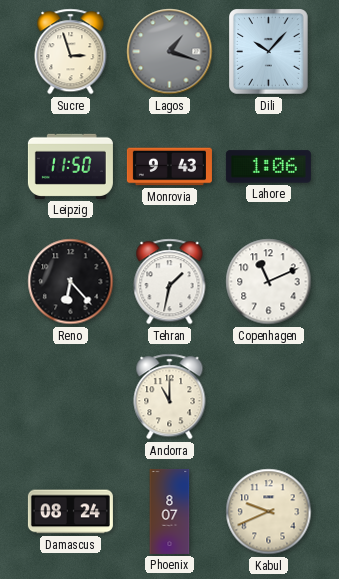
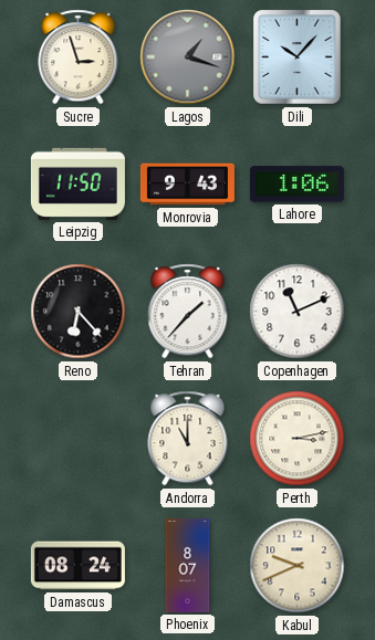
Tehran: 1:32 -> 1:37
Perth: none -> 3:13
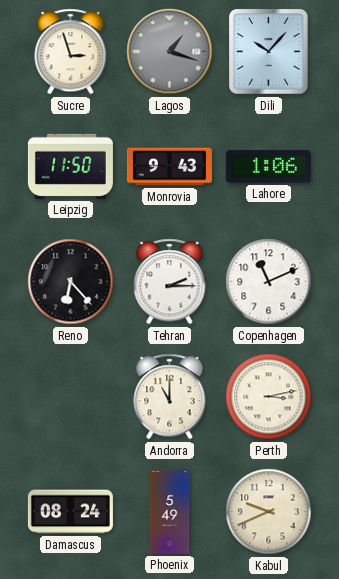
Tehran: 1:37 -> 2:15
Phoenix: 8:07 -> 5:49
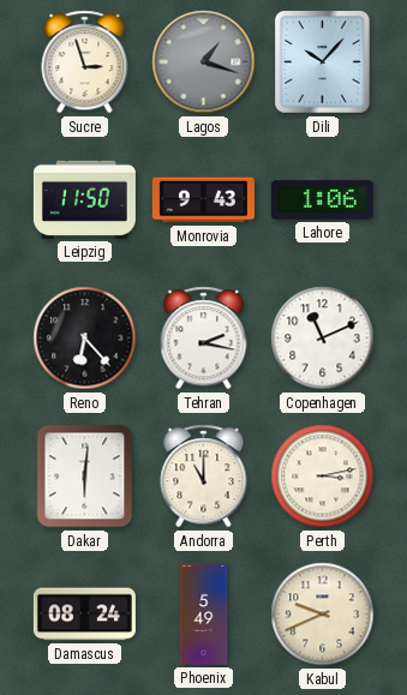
Tehran: 2:15 -> 2:17
Dakar: none -> 6:01
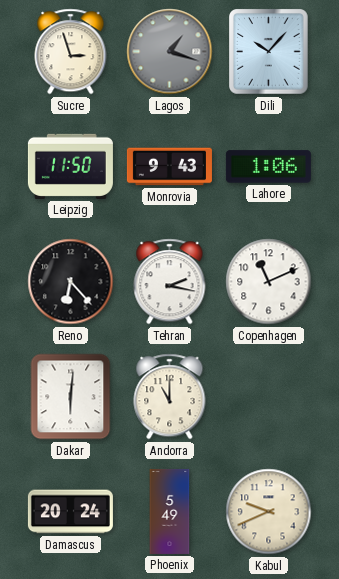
Perth: 3:13 -> none
Damascus: 08:24 -> 20:24
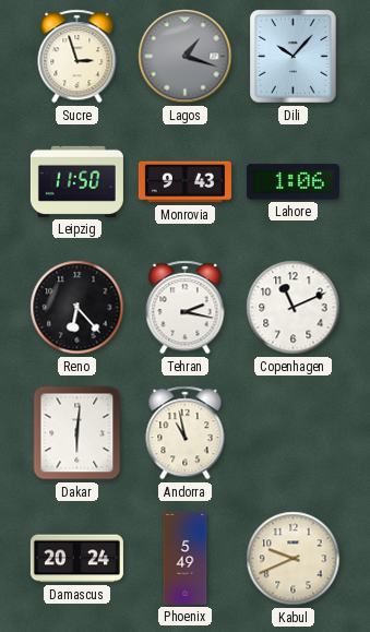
Andorra: 11:00 -> 10:58
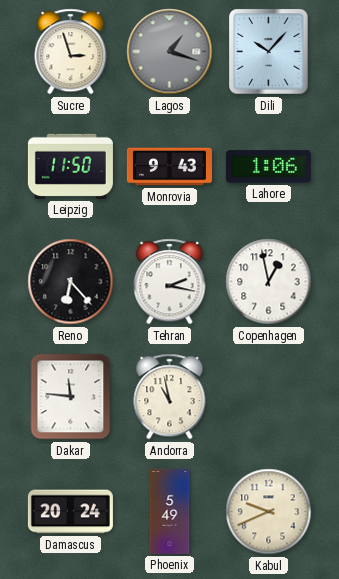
Copenhagen: 11:11 -> 12:58
Dakar: 6:01 -> 11:46
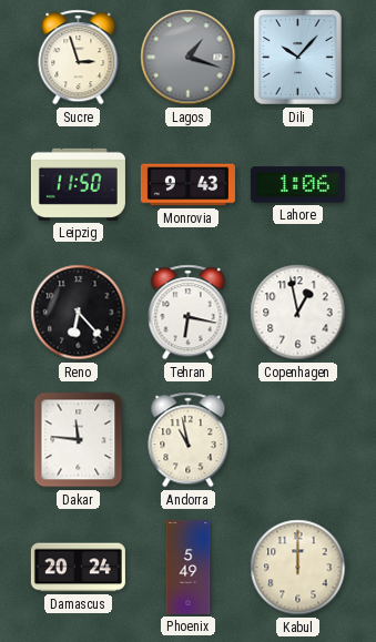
Tehran: 2:17 -> 6:17
Kabul: 9:41 -> 12:00
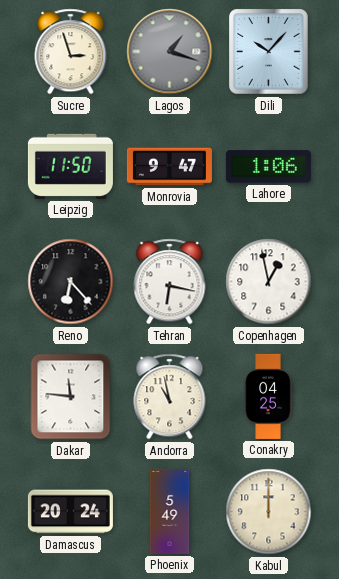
Monrovia: 9:43 -> 9:47
Conakry: none -> 04:25
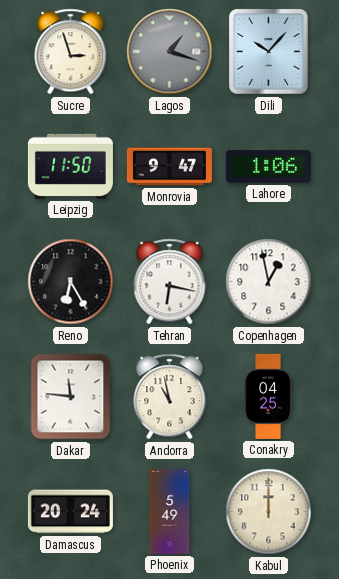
Reno: 6:23 -> 6:25
